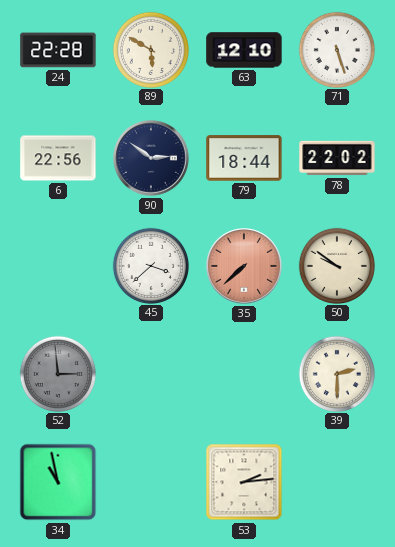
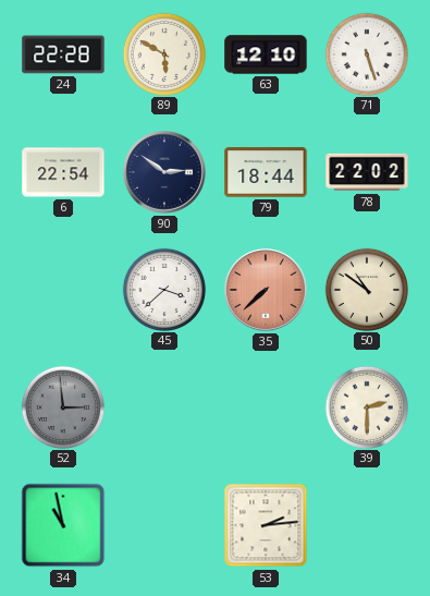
6: 22:56 -> 22:54
50: 9:51 -> 10:51
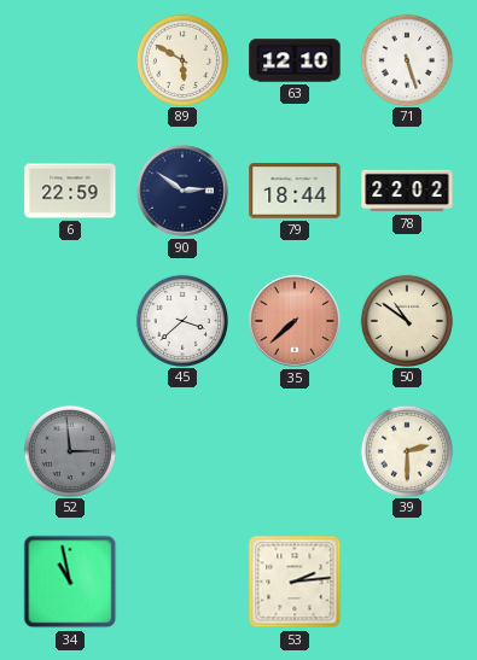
24: 22:28 -> none
6: 22:54 -> 22:59
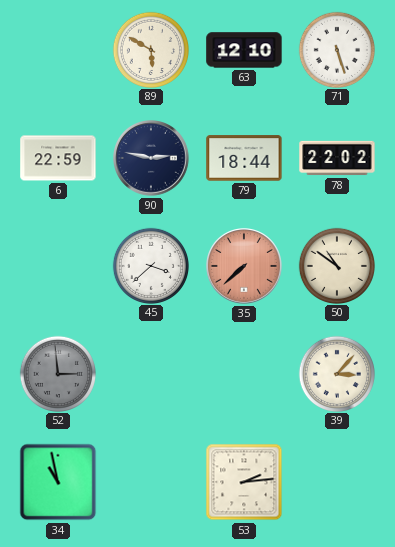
90: 2:51 -> 2:47
39: 2:30 -> 3:07
